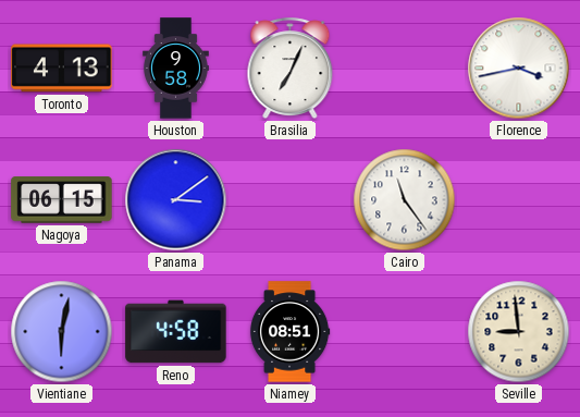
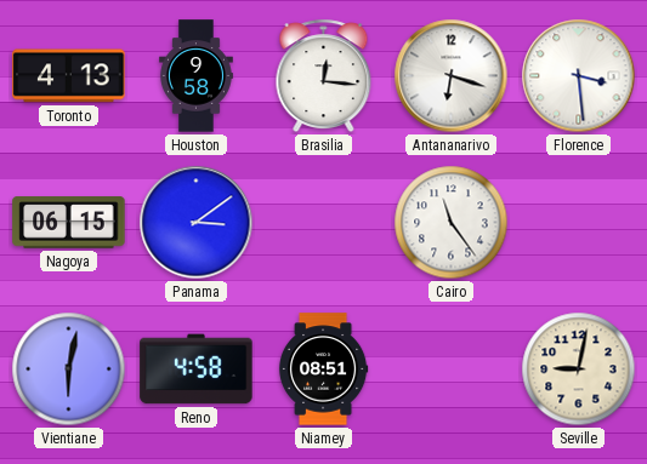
Brasilia: 7:04 -> 12:16
Antananarivo: none -> 6:18
Florence: 3:43 -> 3:29
Seville: 8:59 -> 9:02
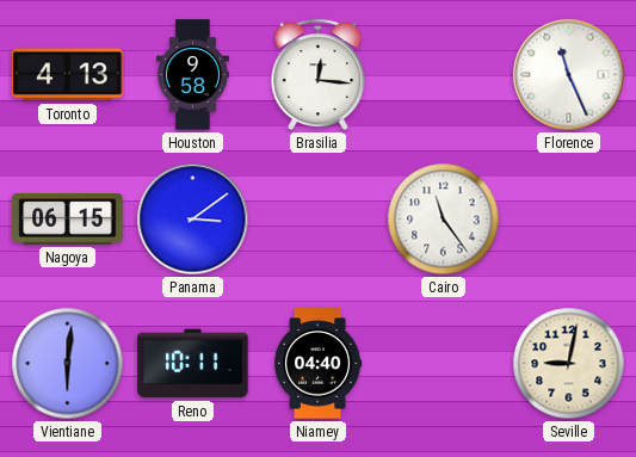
Antananarivo: 6:18 -> none
Florence: 3:29 -> 11:26
Vientiane: 6:02 -> 6:01
Reno: 4:58 -> 10:11
Niamey: 08:51 -> 04:40
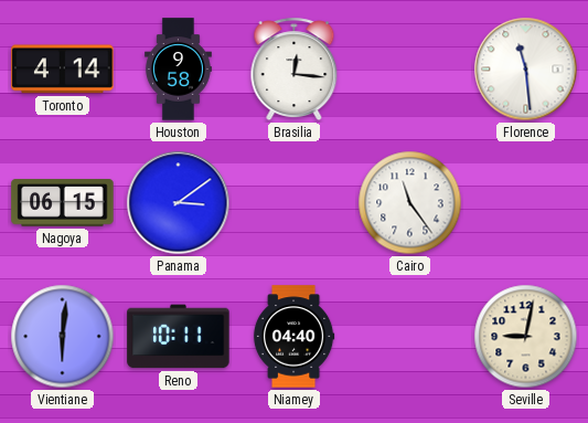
Toronto: 4:13 -> 4:14
Florence: 11:26 -> 11:29
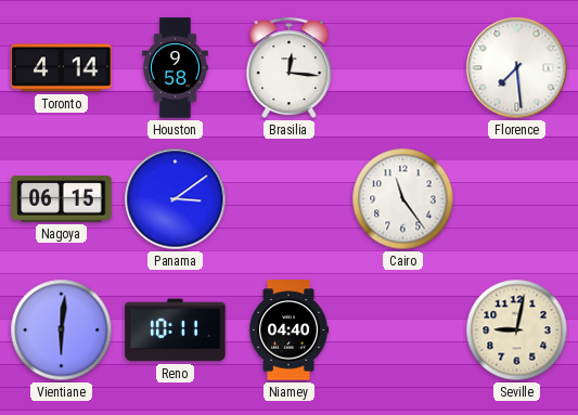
Florence: 11:29 -> 7:29
